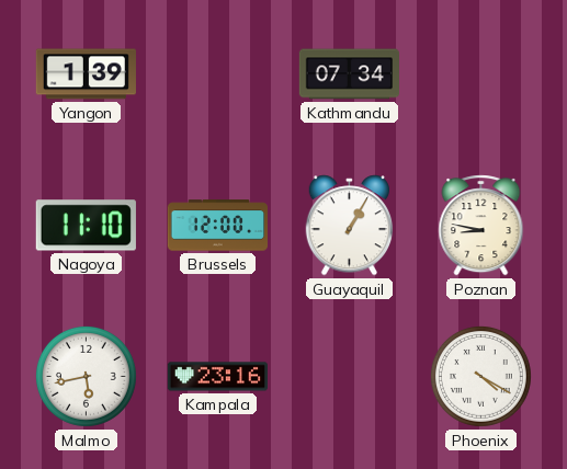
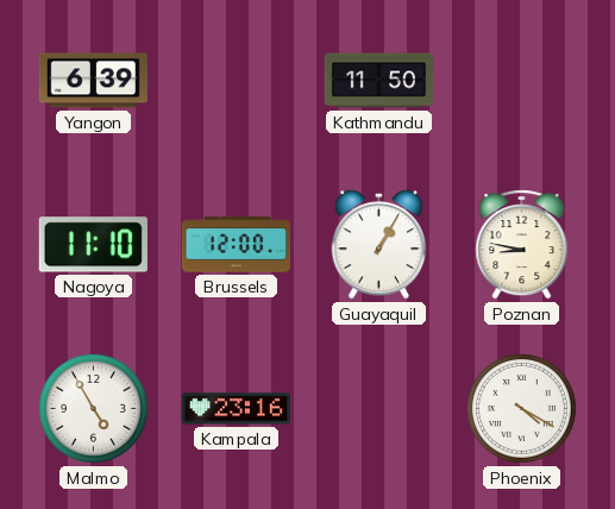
Yangon: 1:39 -> 6:39
Kathmandu: 07:34 -> 11:50
Malmo: 5:43 -> 4:55
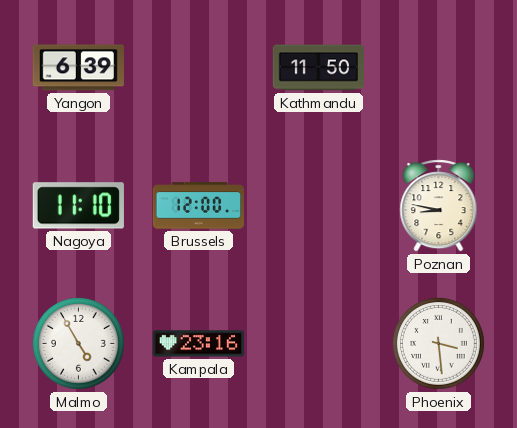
Guayaquil: 1:05 -> none
Phoenix: 4:20 -> 3:29
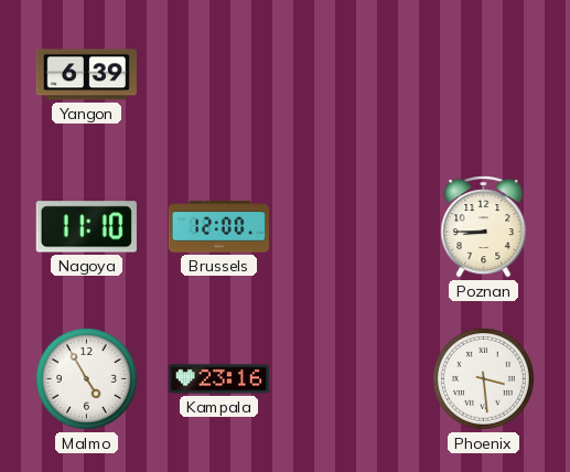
Kathmandu: 11:50 -> none
Poznan: 8:47 -> 8:45
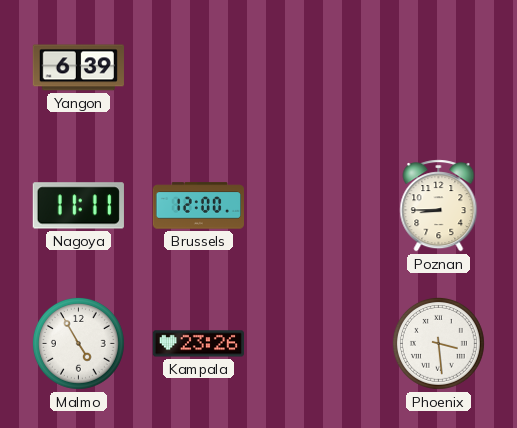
Nagoya: 11:10 -> 11:11
Kampala: 23:16 -> 23:26
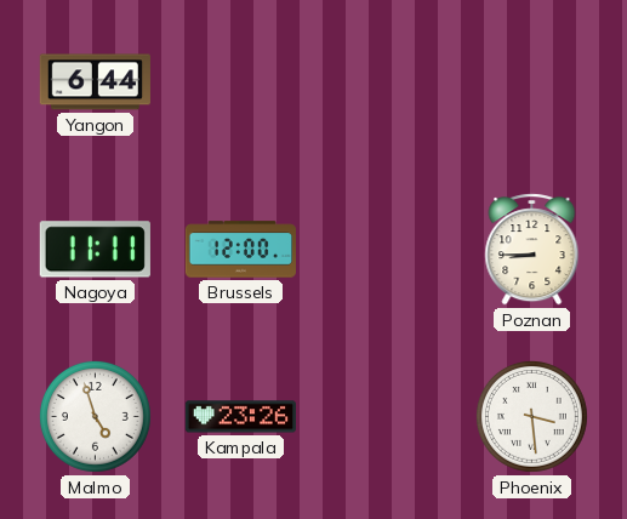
Yangon: 6:39 -> 6:44
Malmo: 4:55 -> 4:57
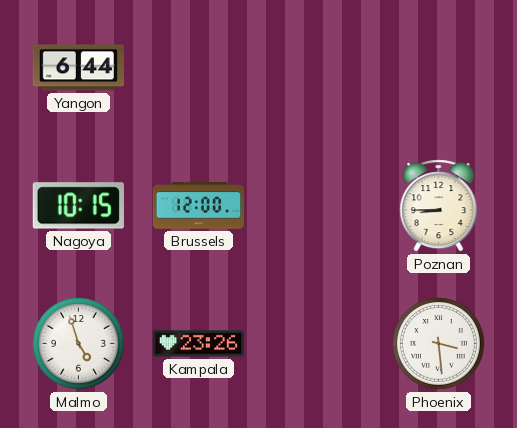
Nagoya: 11:11 -> 10:15
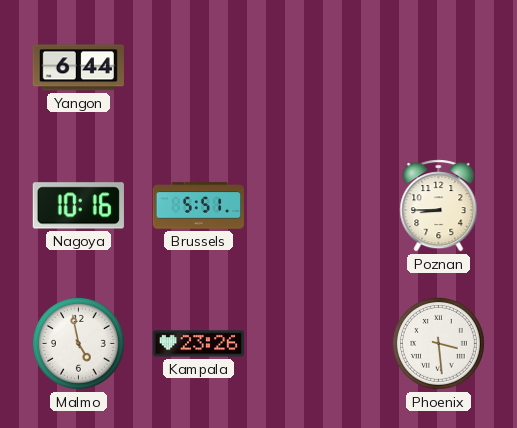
Nagoya: 10:15 -> 10:16
Brussels: 12:00 -> 5:51
Malmo: 4:57 -> 4:58
